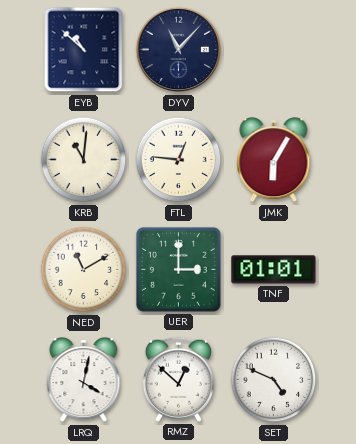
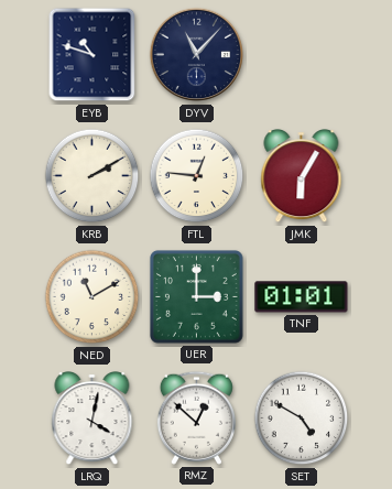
EYB: 10:52 -> 10:48
KRB: 11:01 -> 2:10
SET: 4:49 -> 4:50
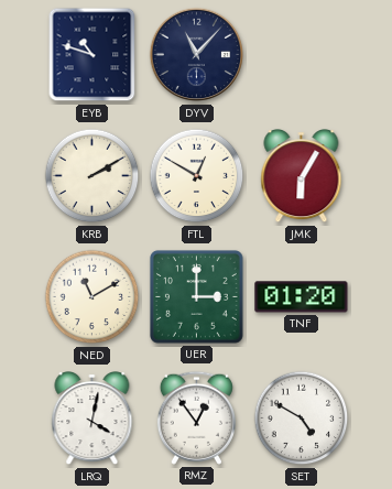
FTL: 12:46 -> 12:50
TNF: 01:01 -> 01:20
RMZ: 12:52 -> 12:54
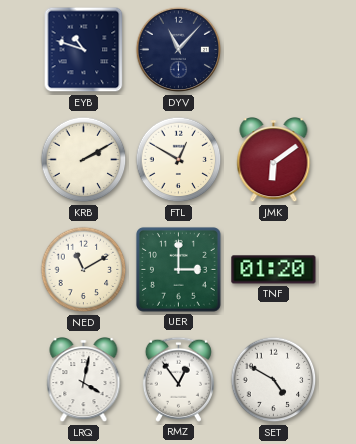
JMK: 6:05 -> 6:09
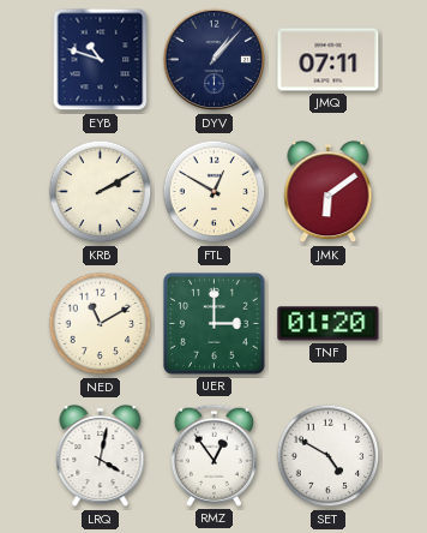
DYV: 11:07 -> 1:07
JMQ: none -> 07:11
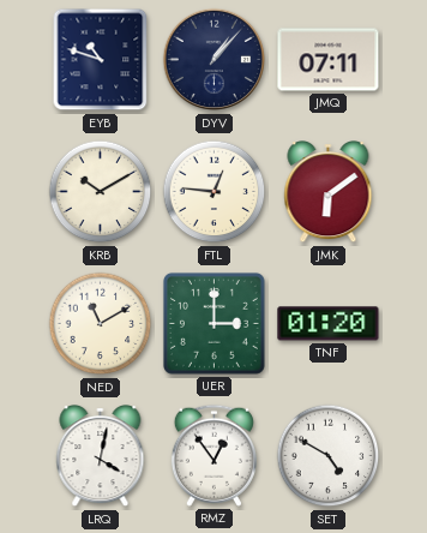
KRB: 2:10 -> 10:10
FTL: 12:50 -> 12:46
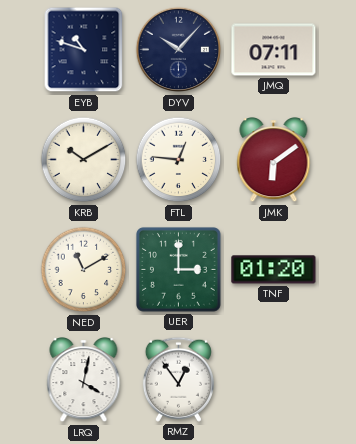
DYV: 1:07 -> 10:07
SET: 4:50 -> none
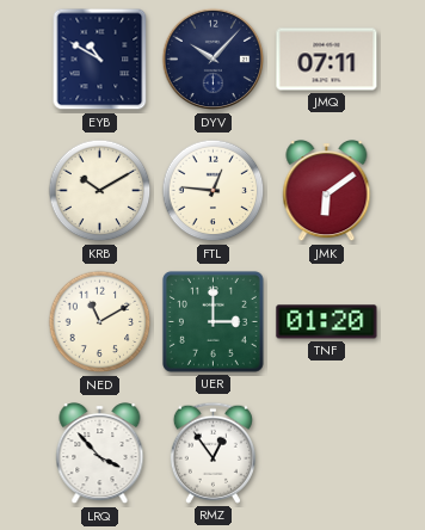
EYB: 10:48 -> 10:50
LRQ: 4:02 -> 3:53
